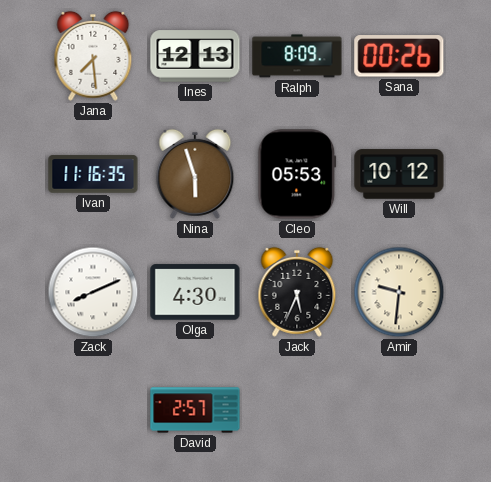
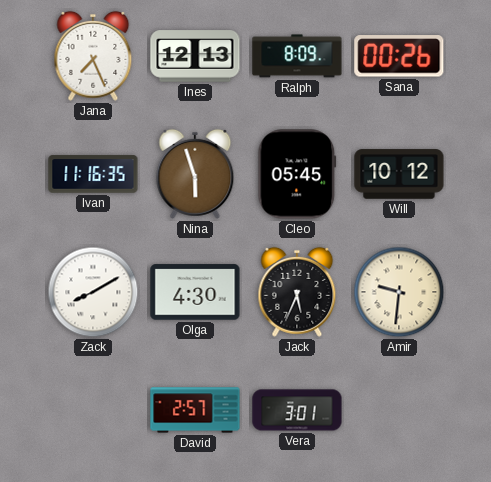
Jana: 7:29 -> 7:26
Cleo: 05:53 -> 05:45
Zack: 8:11 -> 8:10
Vera: none -> 3:01
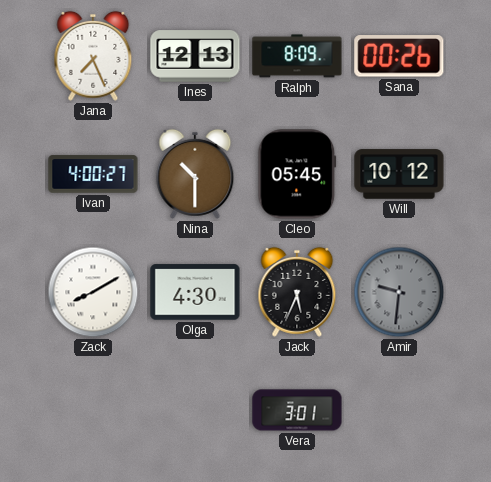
Ivan: 11:16 -> 4:00
Nina: 5:57 -> 10:30
Amir dial: cream -> grey
David: 2:57 -> none
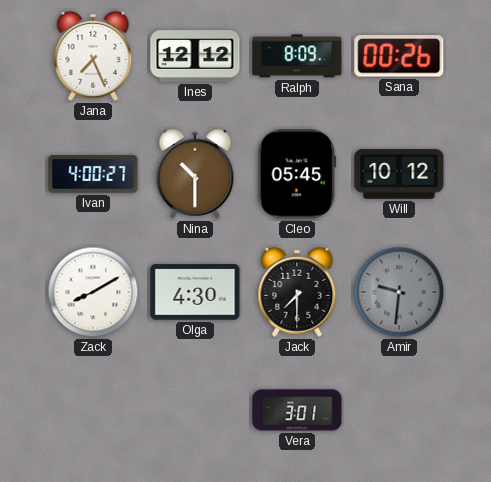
Ines: 12:13 -> 12:12
Jack: 5:34 -> 7:30
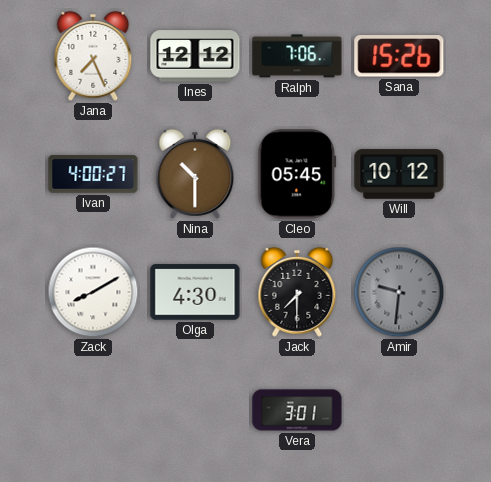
Ralph: 8:09 -> 7:06
Sana: 00:26 -> 15:26
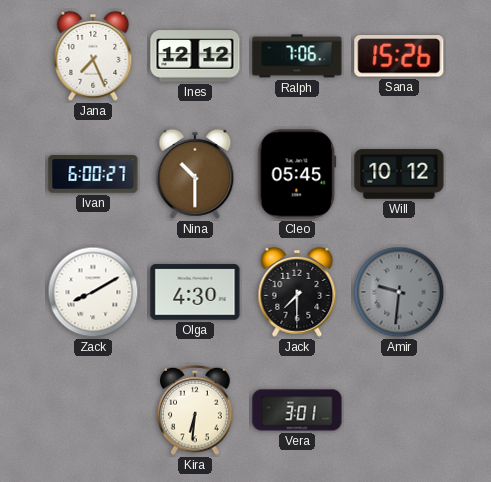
Ivan: 4:00 -> 6:00
Kira: none -> 6:31
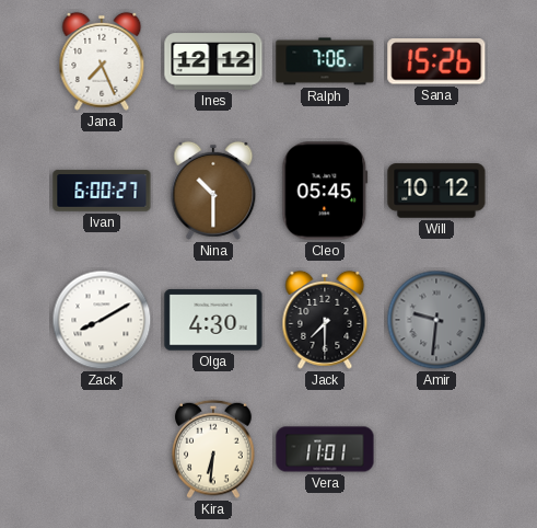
Vera: 3:01 -> 11:01
